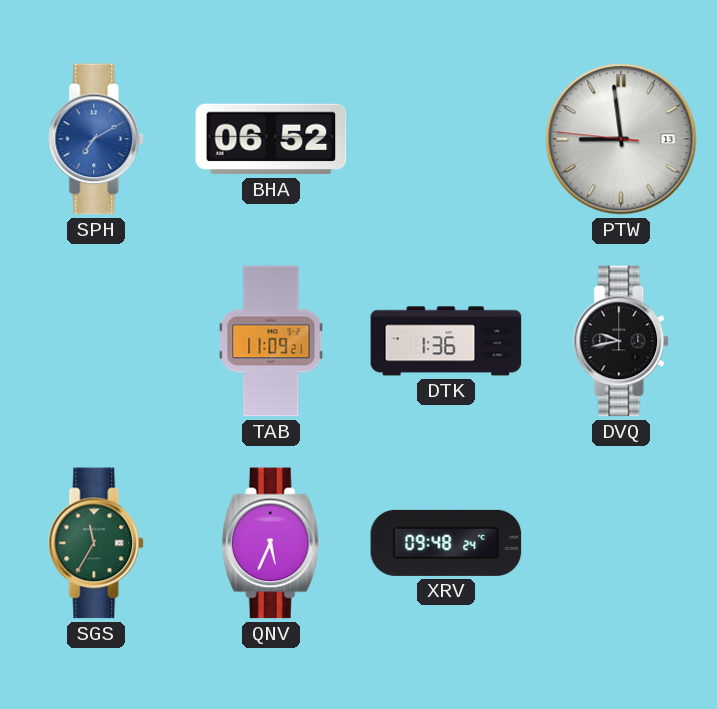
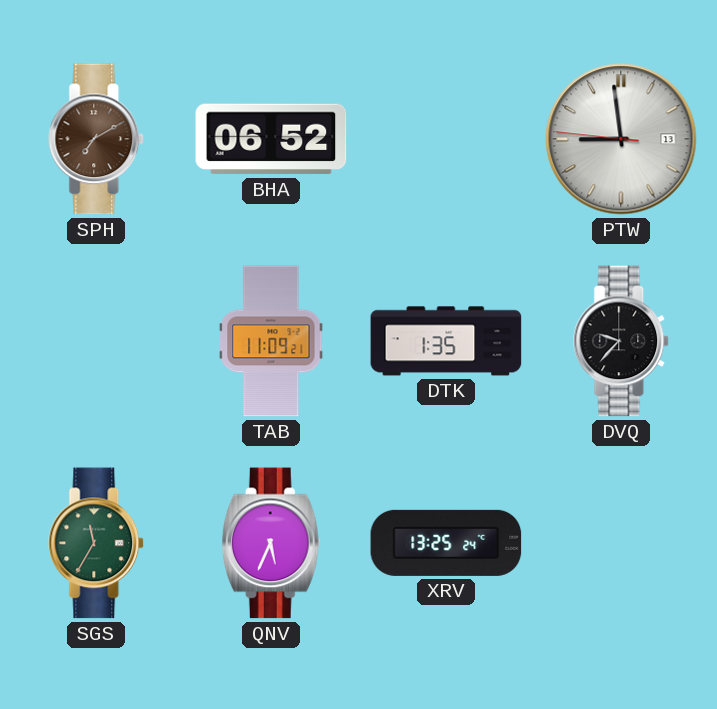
SPH dial: blue -> brown
DTK: 1:36 -> 1:35
DVQ: 9:43 -> 9:37
XRV: 09:48 -> 13:25
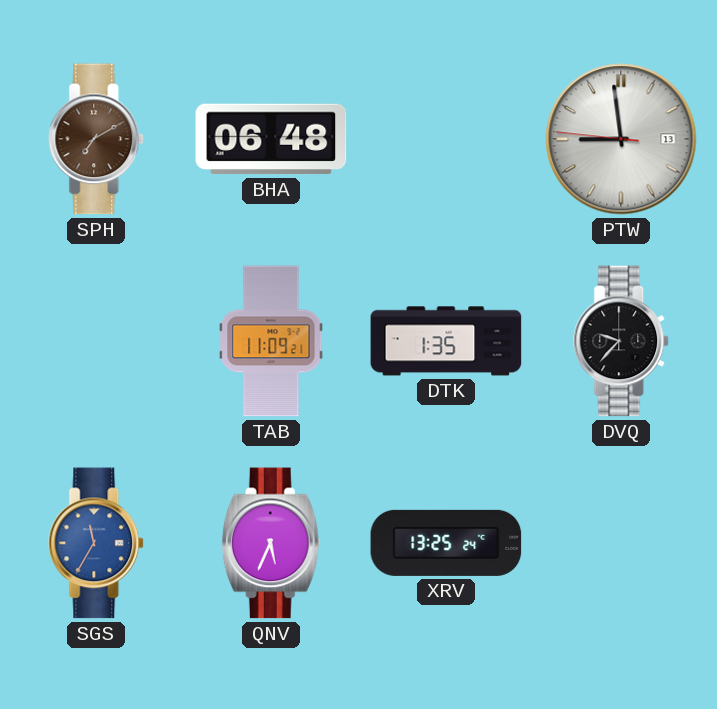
BHA: 06:52 -> 06:48
SGS dial: green -> blue
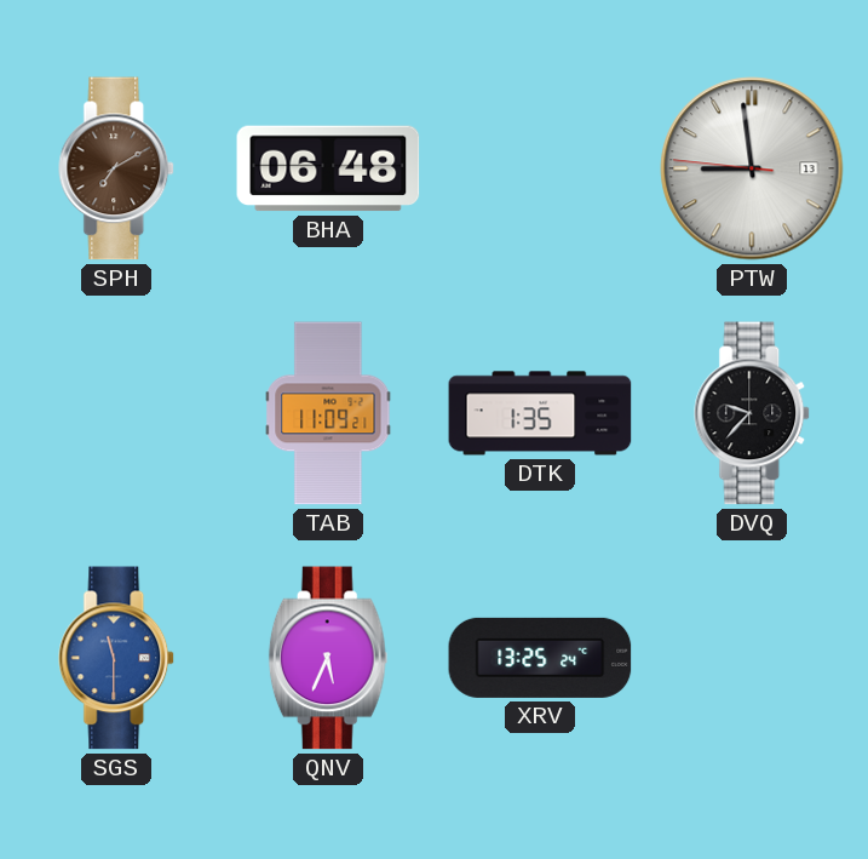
SGS: 11:35 -> 11:30
